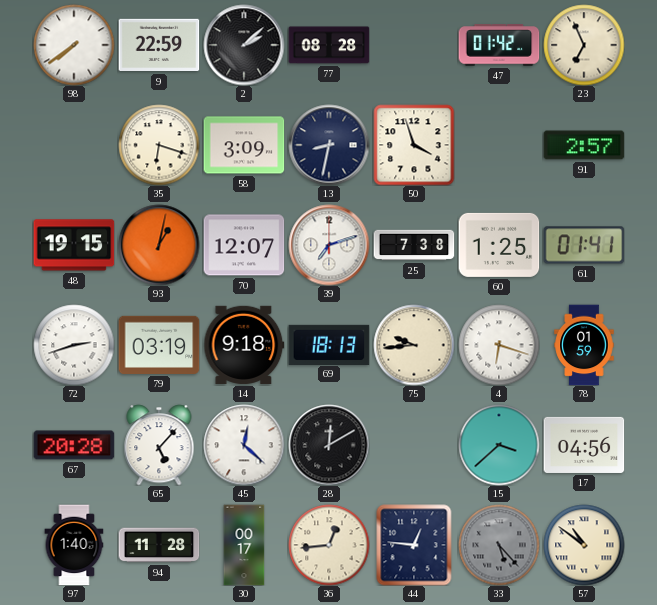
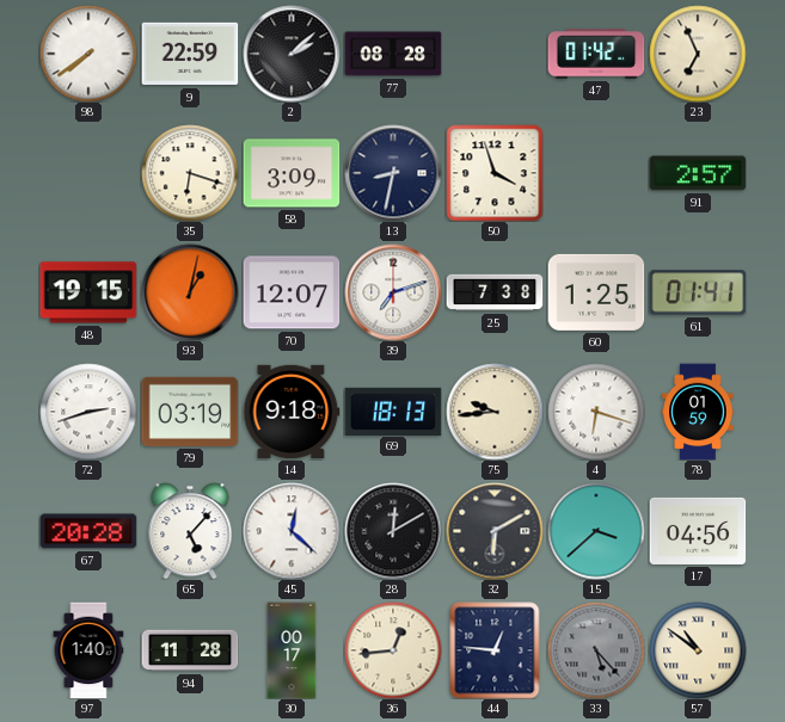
32: none -> 6:10
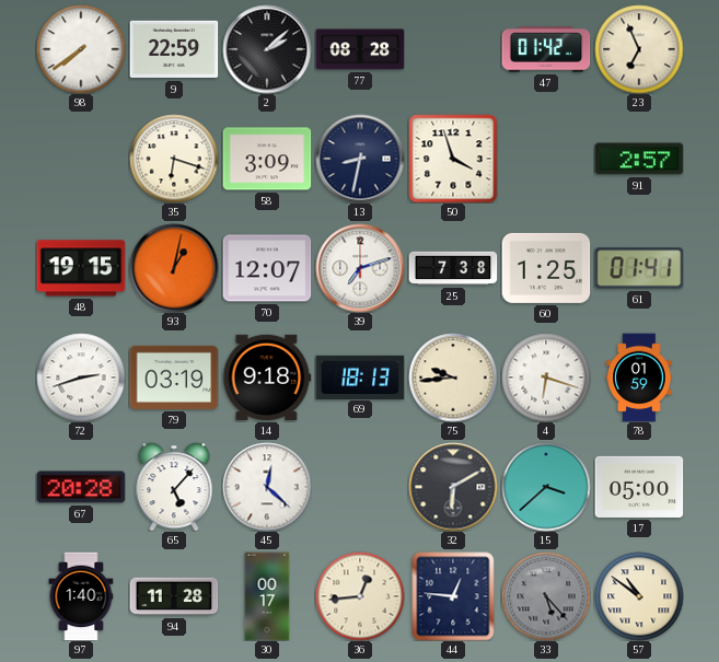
28: 12:10 -> none
17: 04:56 -> 05:00
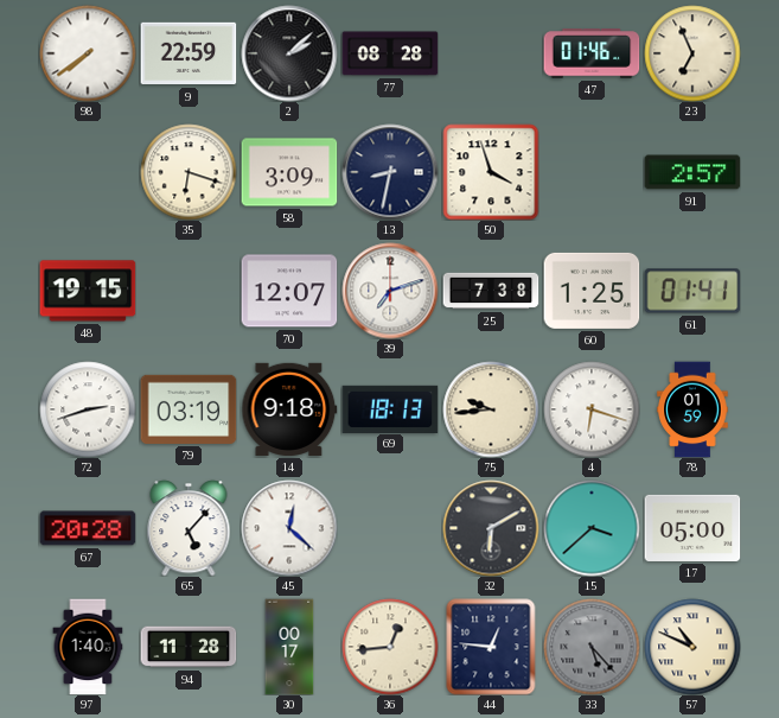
47: 01:42 -> 01:46
93: 1:02 -> none
57: 10:51 -> 10:49
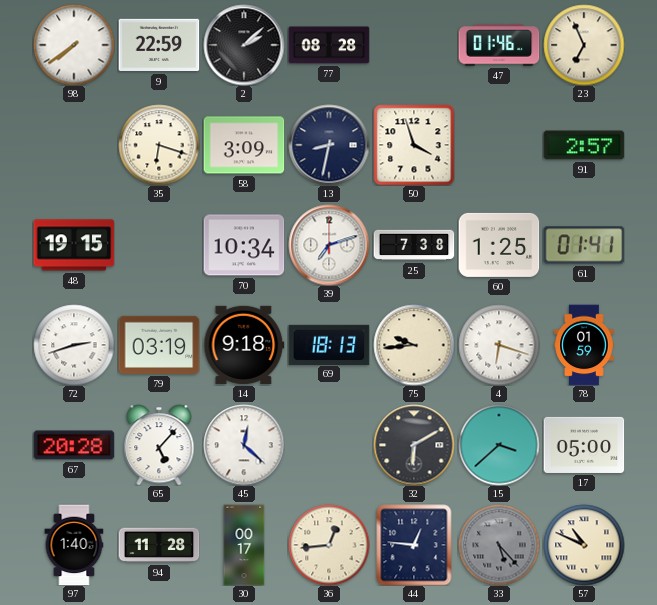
70: 12:07 -> 10:34
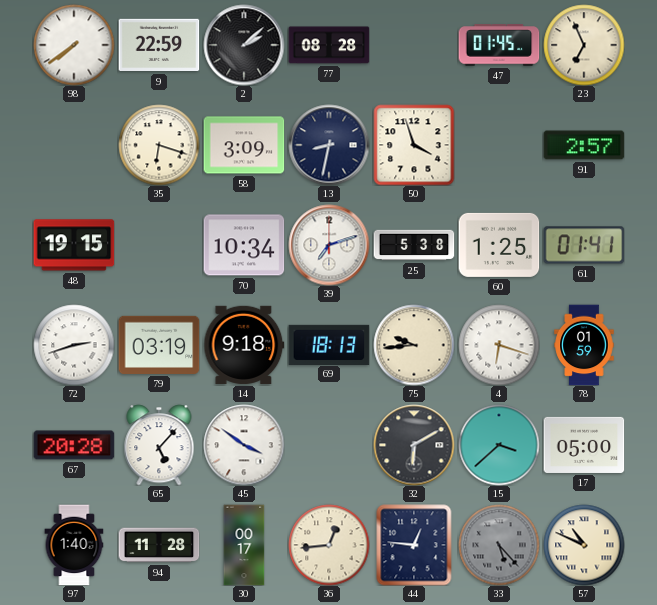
47: 01:46 -> 01:45
25: 7:38 -> 5:38
45: 12:22 -> 3:51
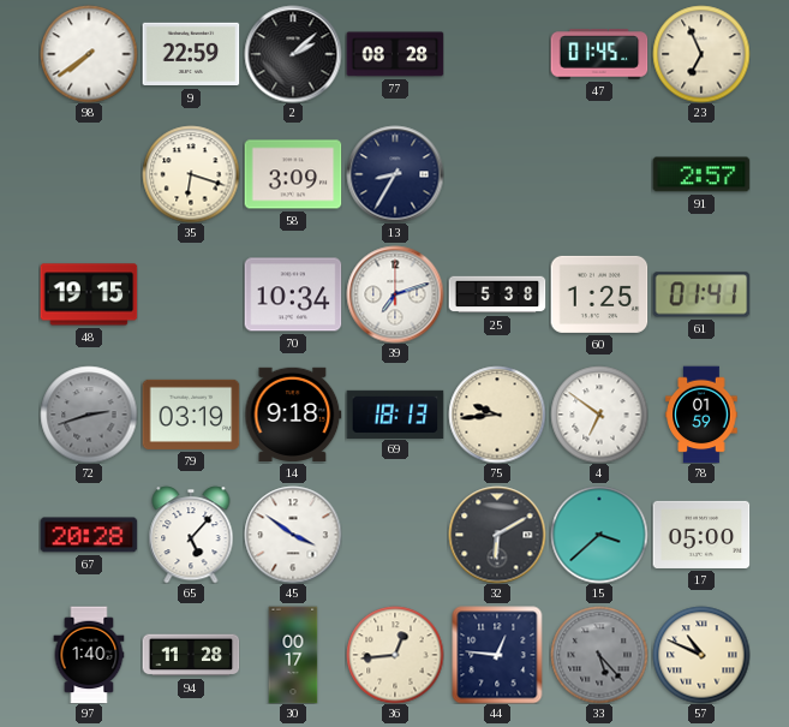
13: 8:32 -> 8:35
50: 3:57 -> none
72 dial: white -> grey
4: 6:18 -> 6:51
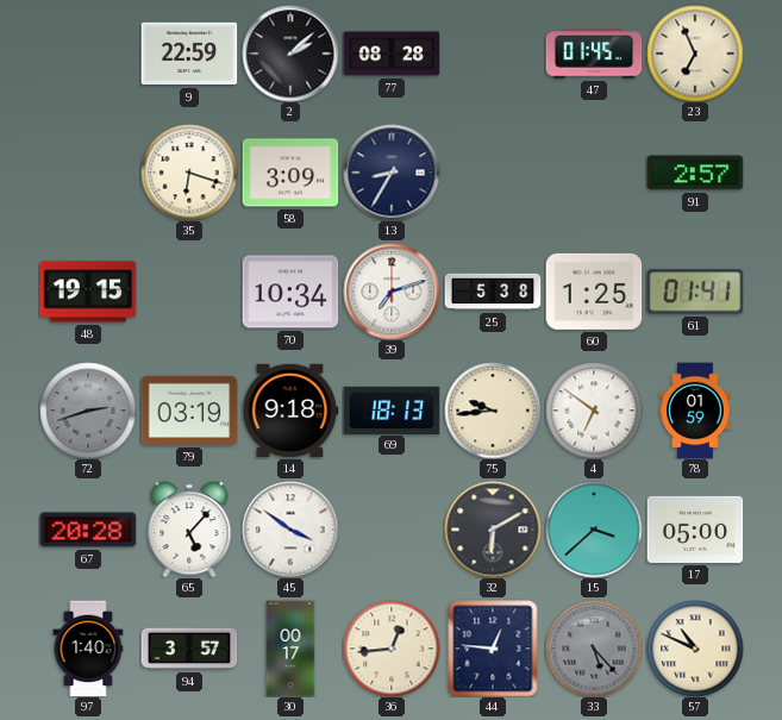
98: 7:39 -> none
94: 11:28 -> 3:57
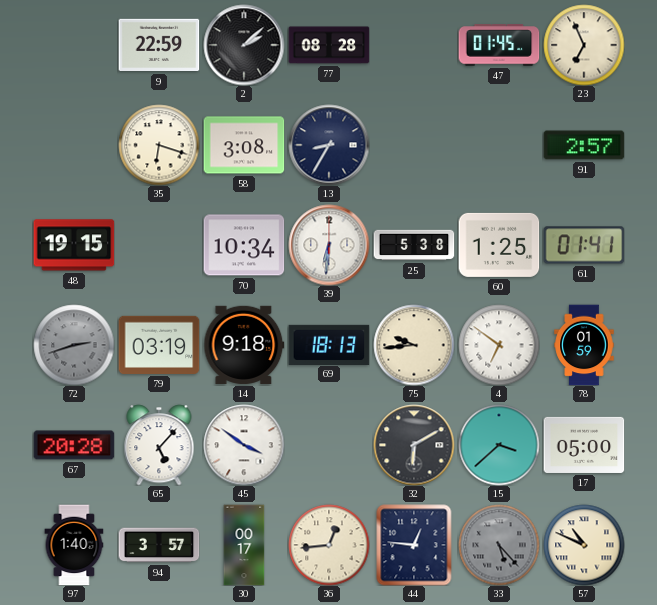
58: 3:09 -> 3:08
39: 7:12 -> 6:31
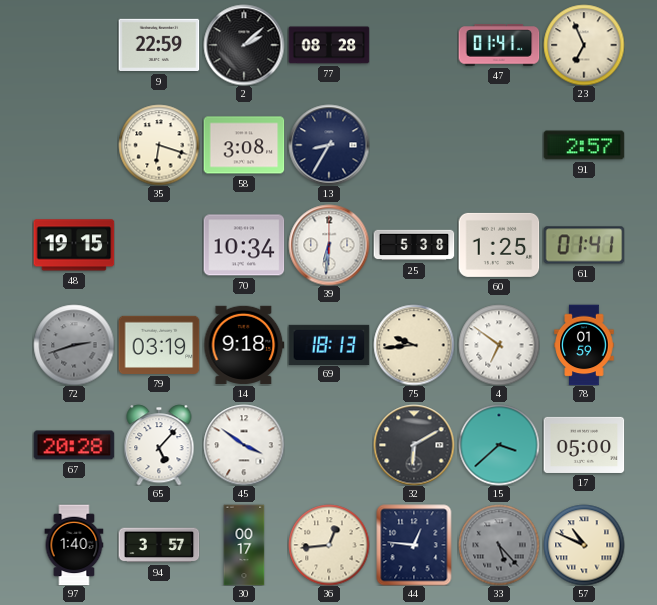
47: 01:45 -> 01:41
